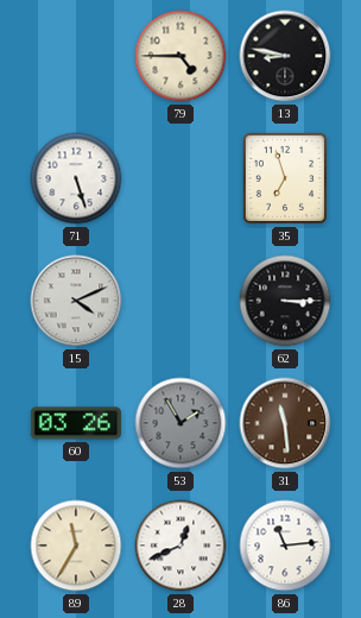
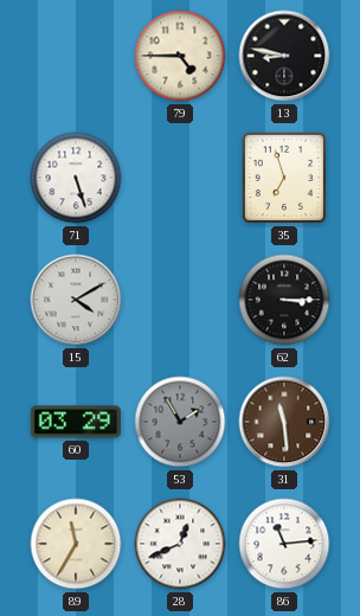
15: 4:11 -> 4:10
60: 03:26 -> 03:29
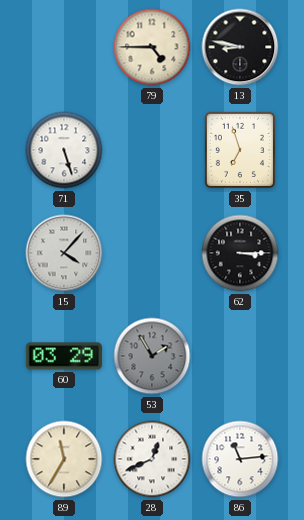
15: 4:10 -> 4:07
31: 11:29 -> none
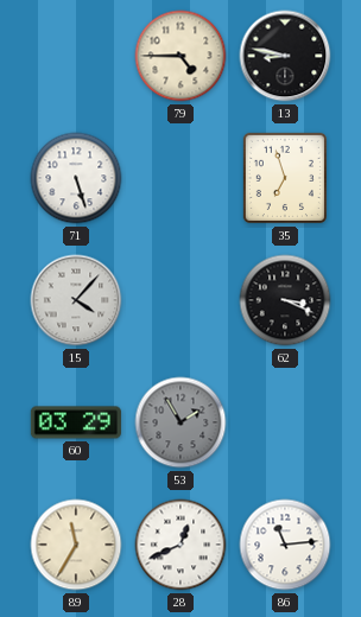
62: 3:15 -> 3:19
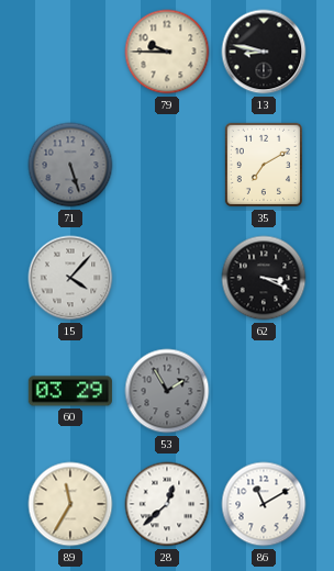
79: 4:45 -> 9:45
71 dial: white -> grey
35: 6:57 -> 7:10
28: 12:41 -> 12:38
86: 11:14 -> 11:10
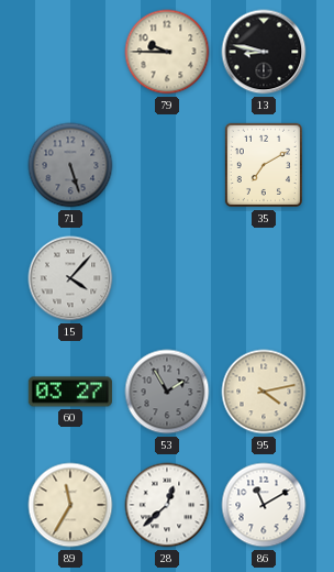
62: 3:19 -> none
60: 03:29 -> 03:27
95: none -> 4:13
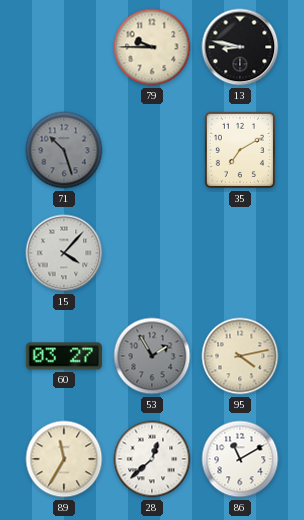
71: 5:27 -> 10:27
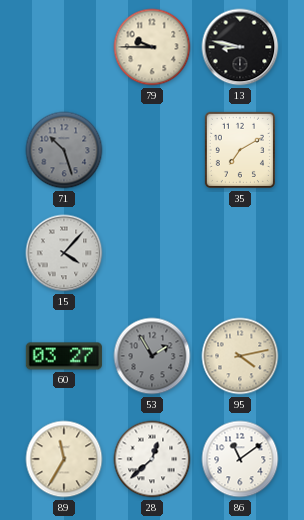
86: 11:10 -> 11:09
